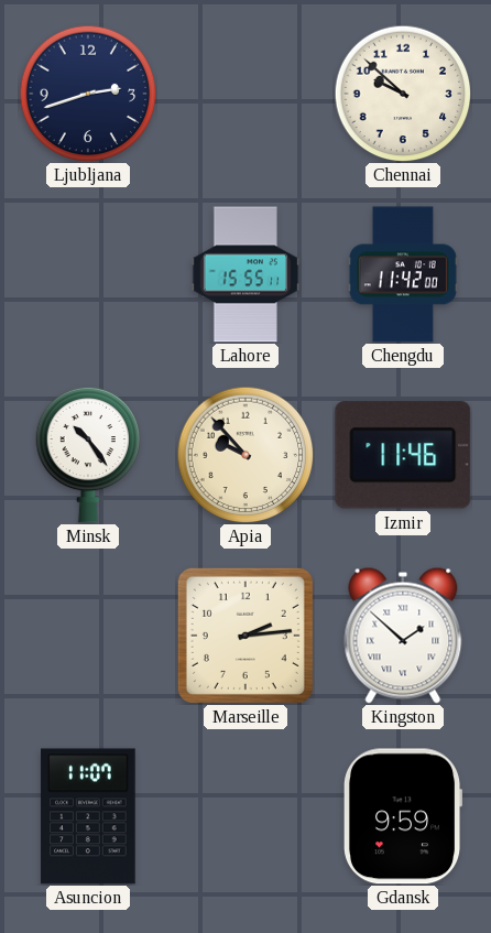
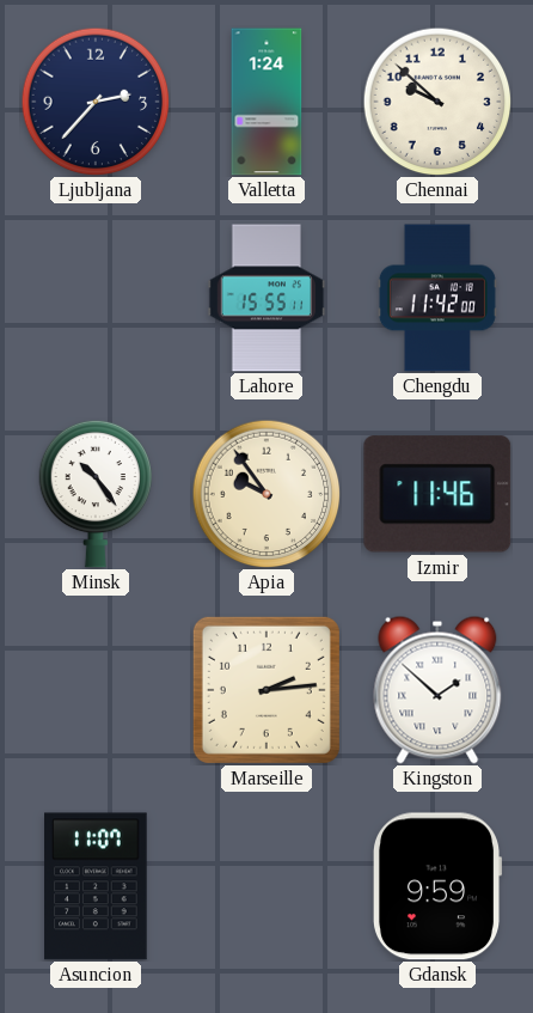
Ljubljana: 2:42 -> 2:37
Valletta: none -> 1:24
Apia: 9:53 -> 9:54
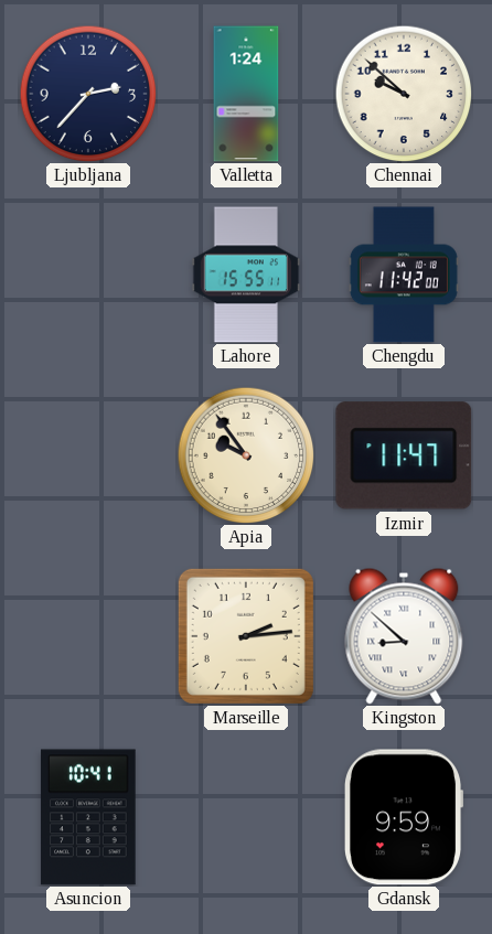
Minsk: 10:24 -> none
Izmir: 11:46 -> 11:47
Kingston: 1:52 -> 8:52
Asuncion: 11:07 -> 10:41
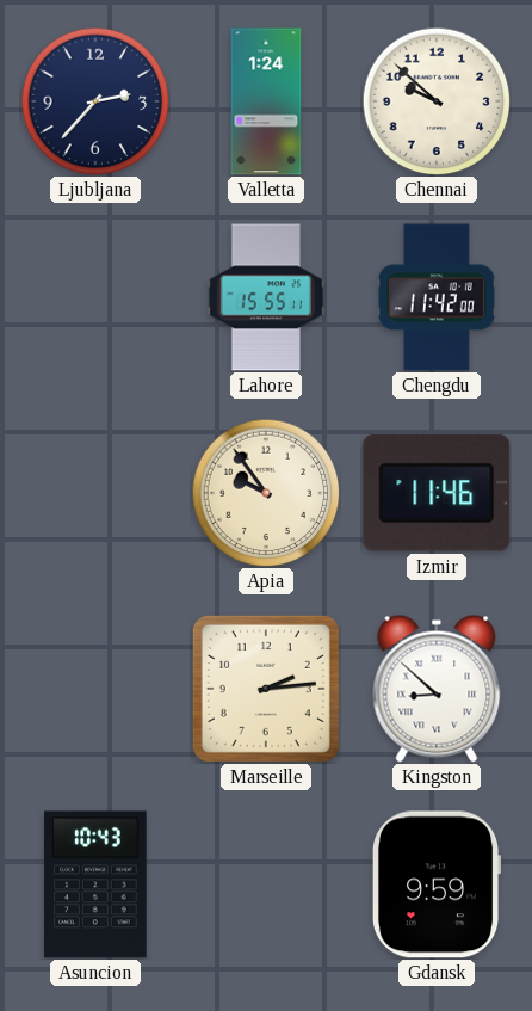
Izmir: 11:47 -> 11:46
Asuncion: 10:41 -> 10:43
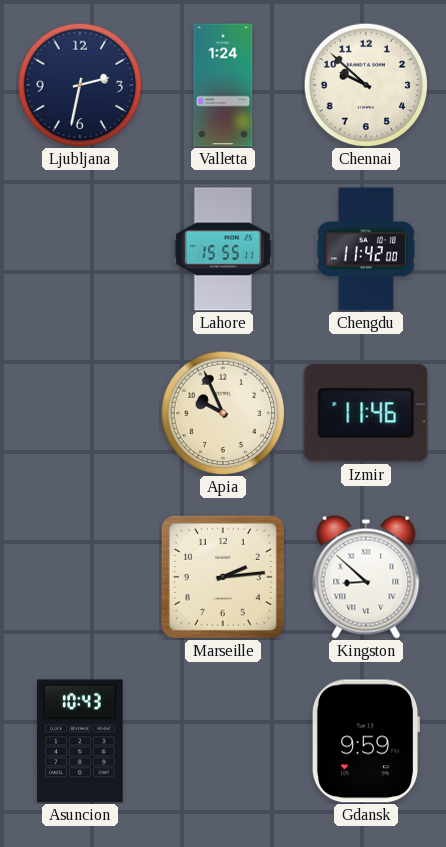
Ljubljana: 2:37 -> 2:32
Apia: 9:54 -> 9:56
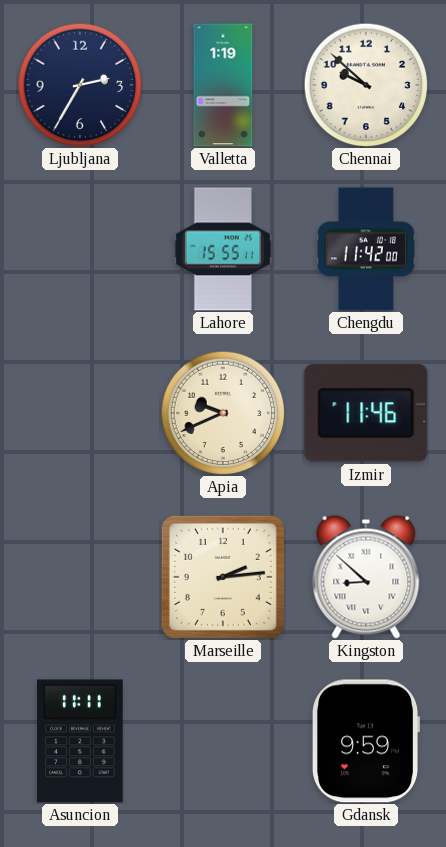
Ljubljana: 2:32 -> 2:35
Valletta: 1:24 -> 1:19
Apia: 9:56 -> 9:41
Asuncion: 10:43 -> 11:11
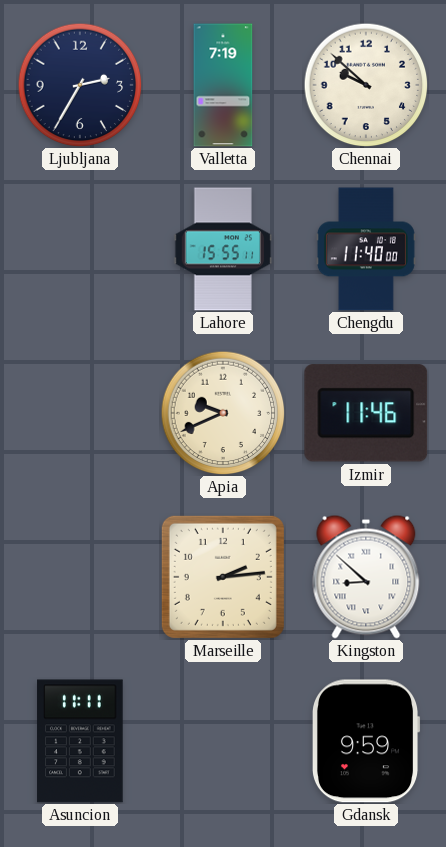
Valletta: 1:19 -> 7:19
Chengdu: 11:42 -> 11:40
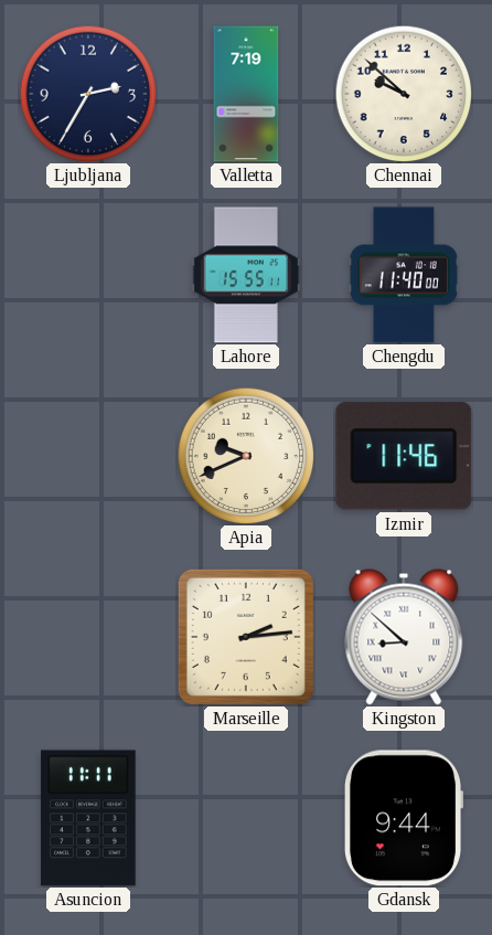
Gdansk: 9:59 -> 9:44
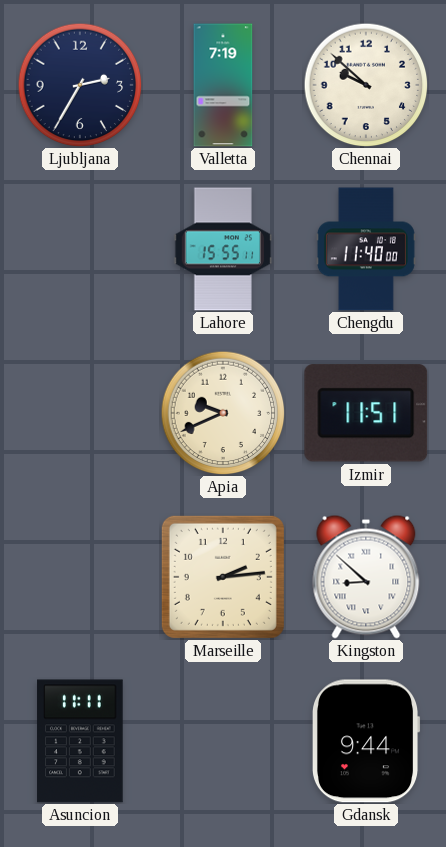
Izmir: 11:46 -> 11:51
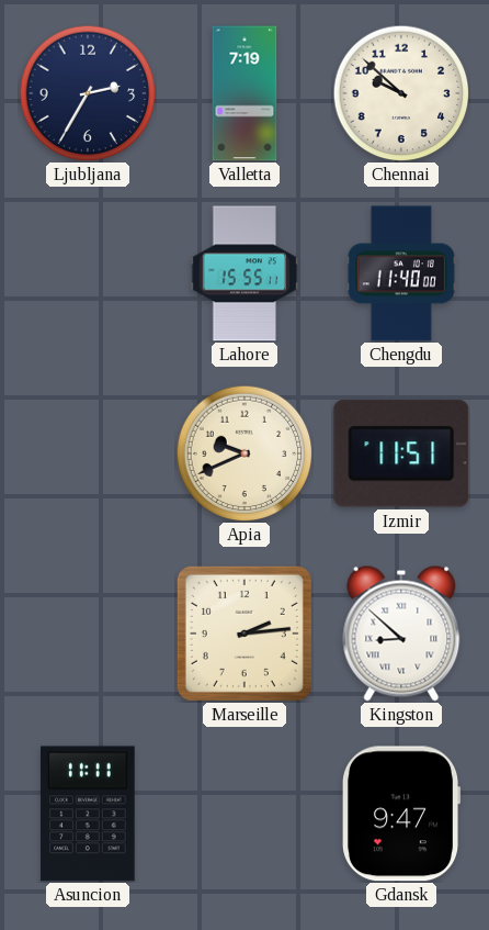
Gdansk: 9:44 -> 9:47
